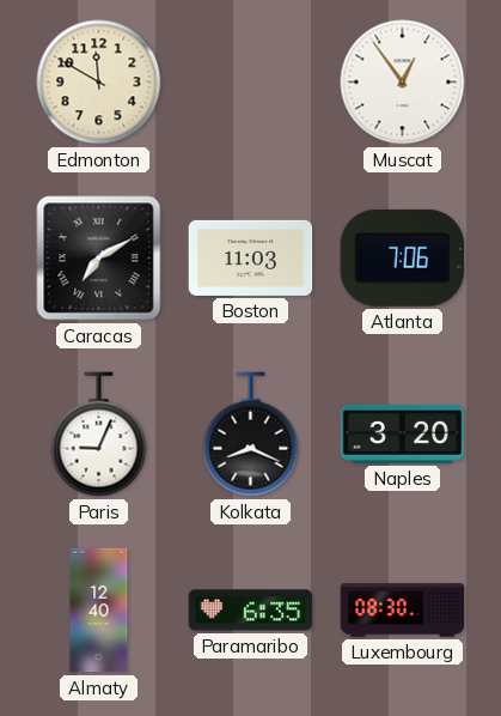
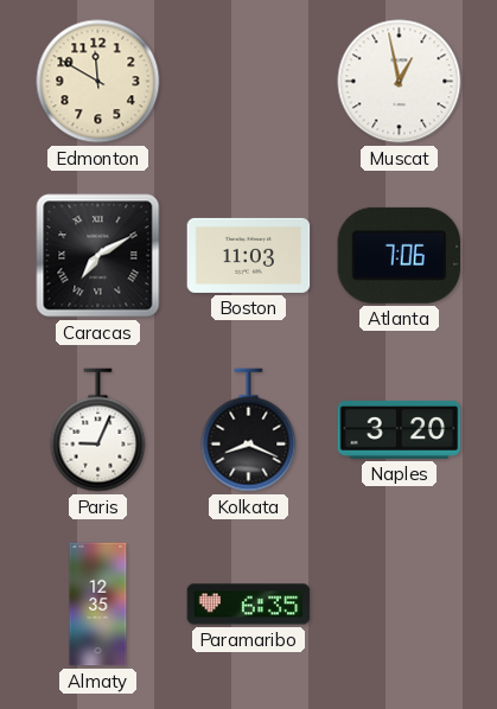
Muscat: 12:54 -> 12:58
Almaty: 12:40 -> 12:35
Luxembourg: 08:30 -> none
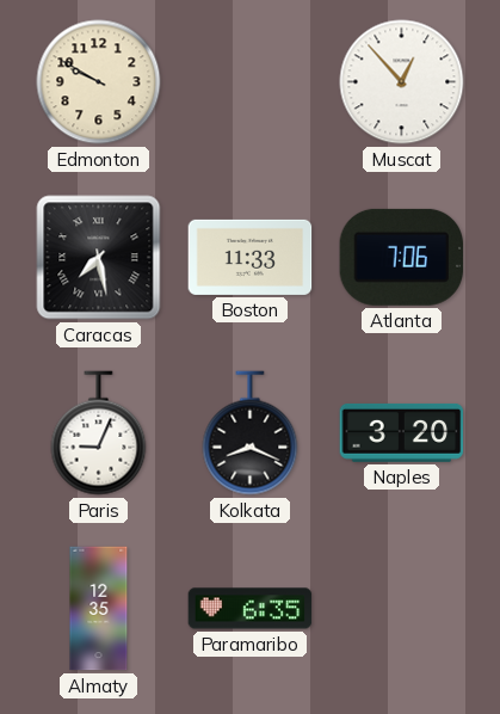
Edmonton: 11:50 -> 9:50
Muscat: 12:58 -> 12:53
Caracas: 7:10 -> 7:28
Boston: 11:03 -> 11:33
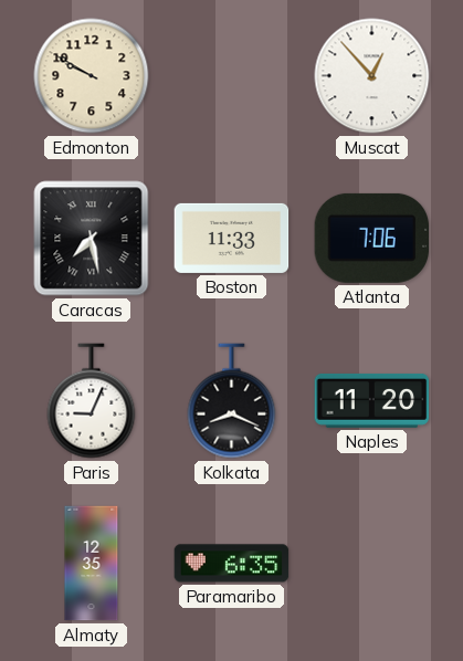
Naples: 3:20 -> 11:20
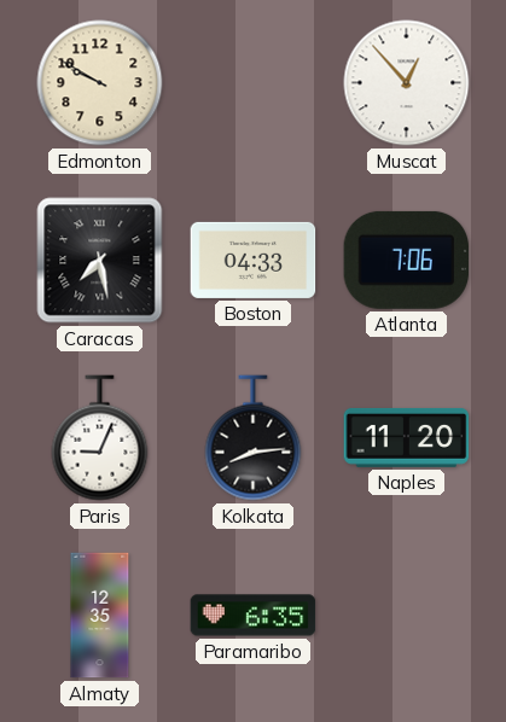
Boston: 11:33 -> 04:33
Kolkata: 8:19 -> 8:14
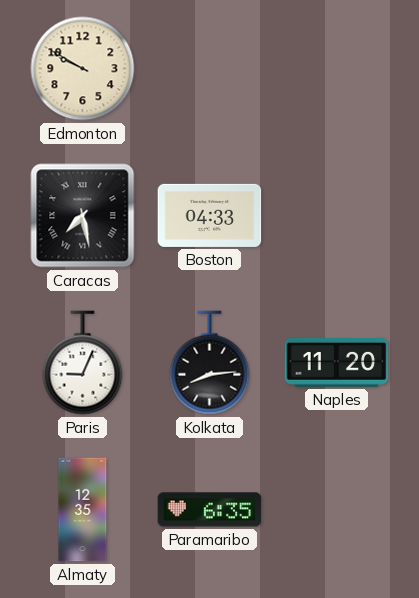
Muscat: 12:53 -> none
Atlanta: 7:06 -> none
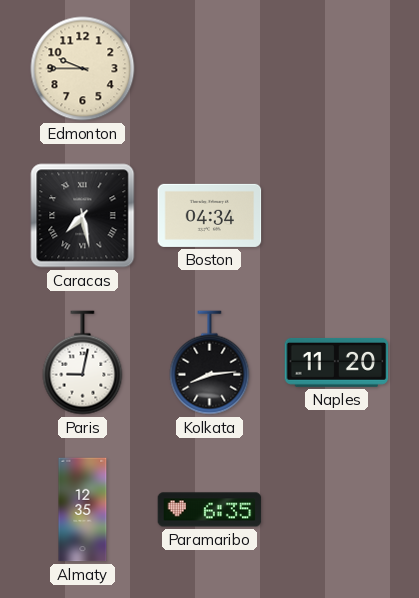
Edmonton: 9:50 -> 9:45
Boston: 04:33 -> 04:34
Paris: 9:04 -> 9:02
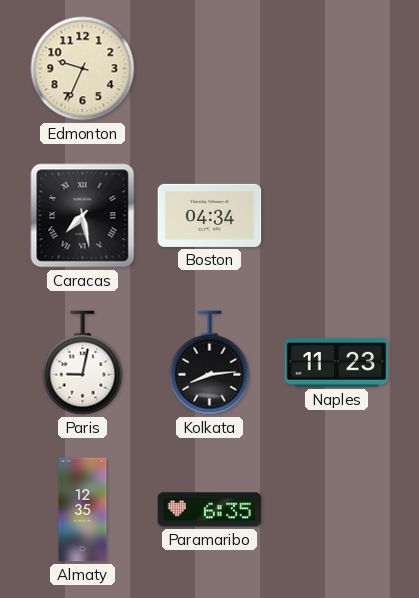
Edmonton: 9:45 -> 9:34
Naples: 11:20 -> 11:23
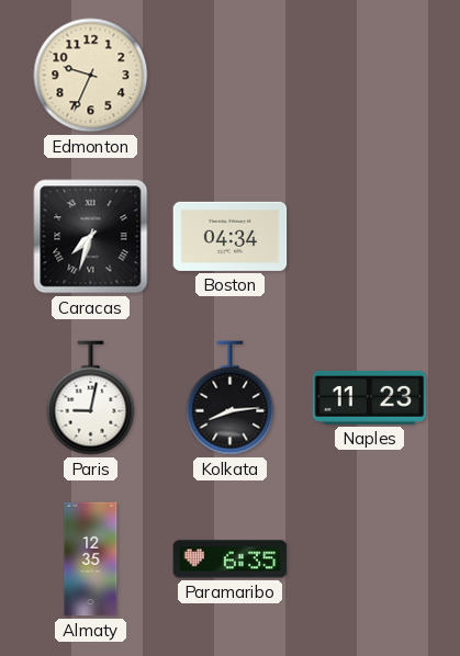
Caracas: 7:28 -> 7:33
